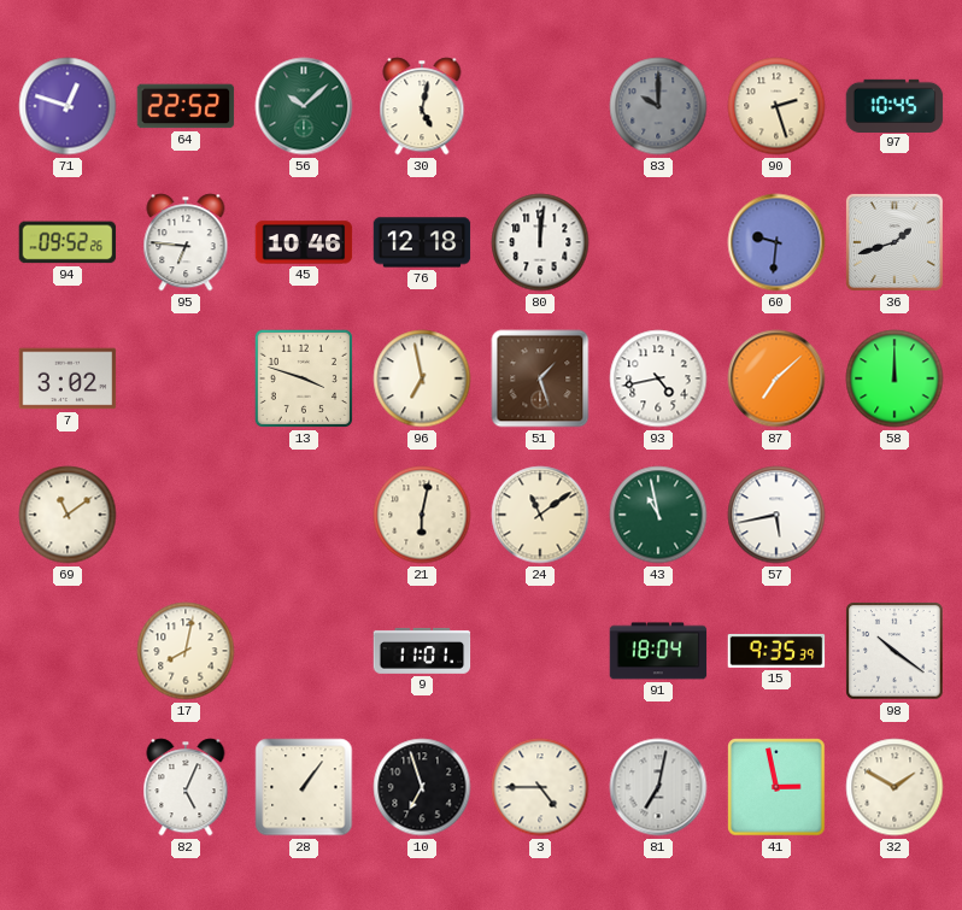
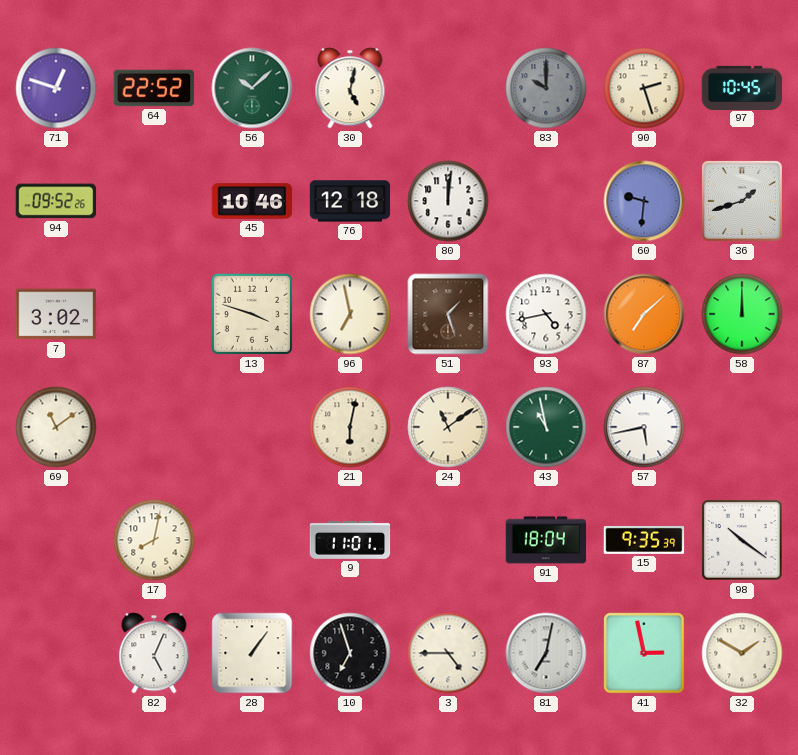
95: 6:46 -> none
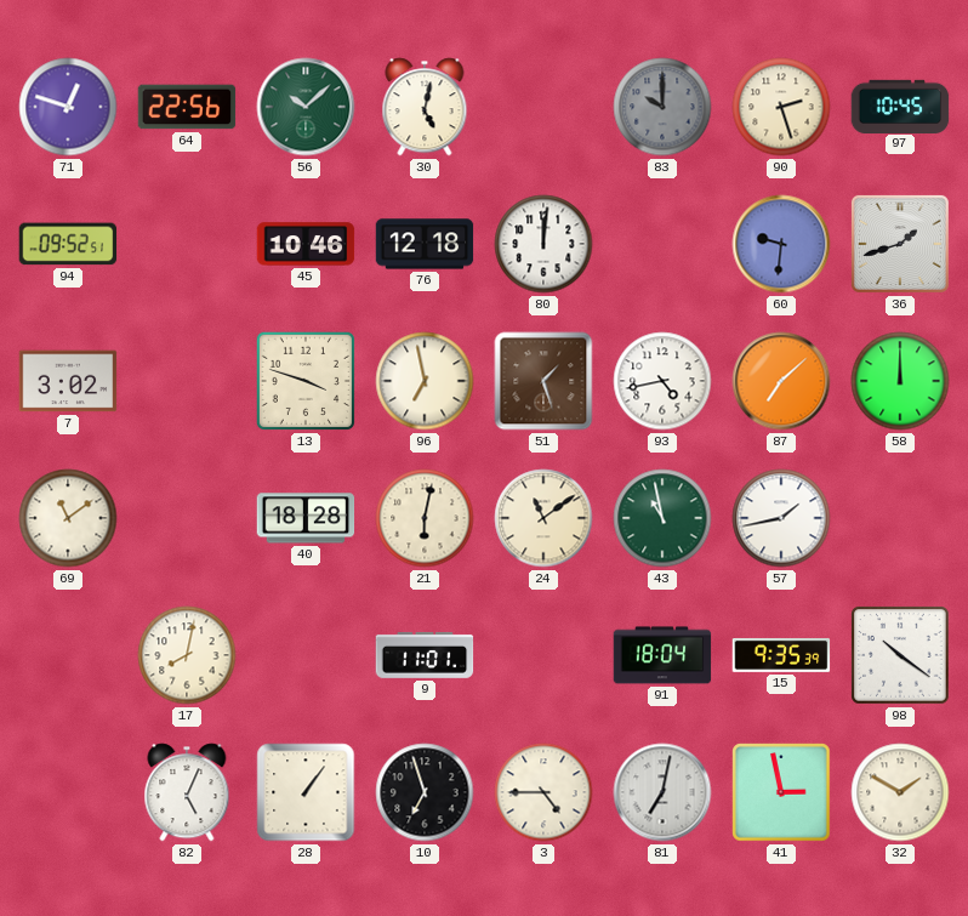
64: 22:52 -> 22:56
94: 09:52:26 -> 09:52:51
40: none -> 18:28
57: 5:43 -> 1:43
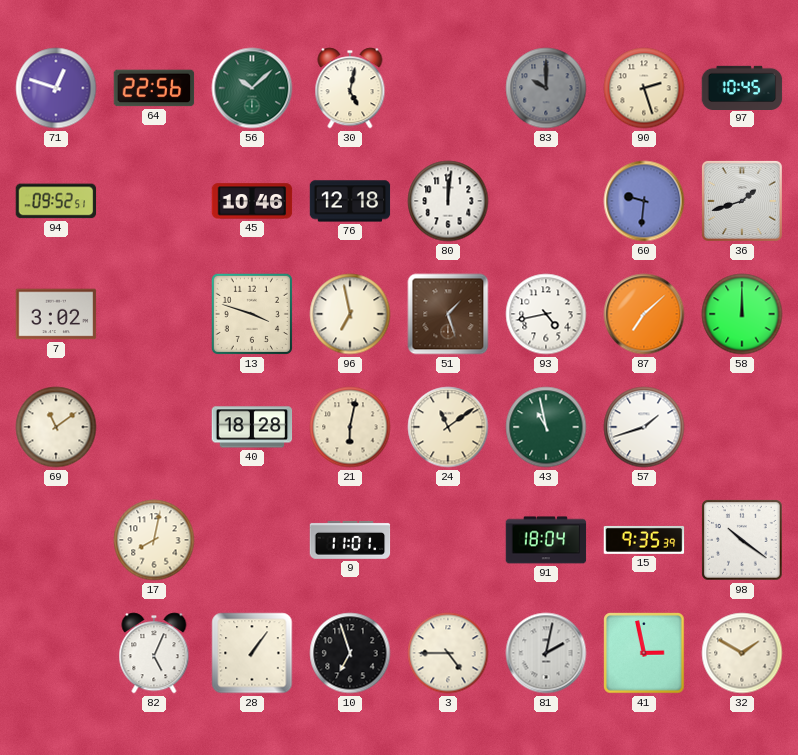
57: 1:43 -> 1:42
81: 7:02 -> 2:02
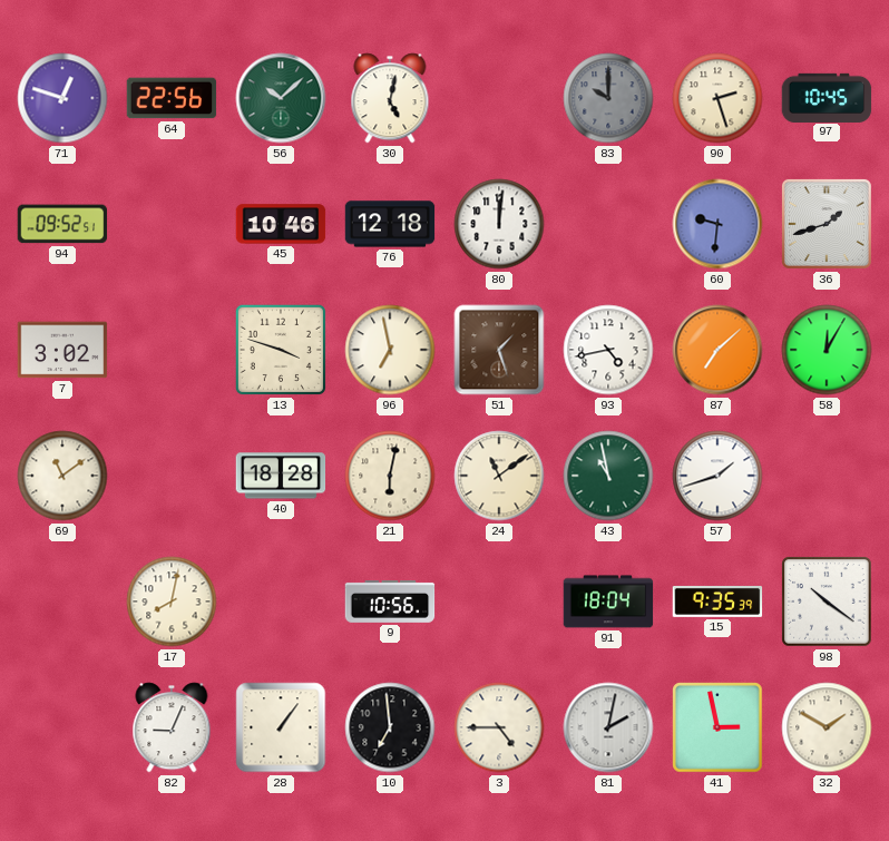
58: 12:00 -> 12:05
9: 11:01 -> 10:56
82: 5:04 -> 9:04
10: 6:57 -> 6:59
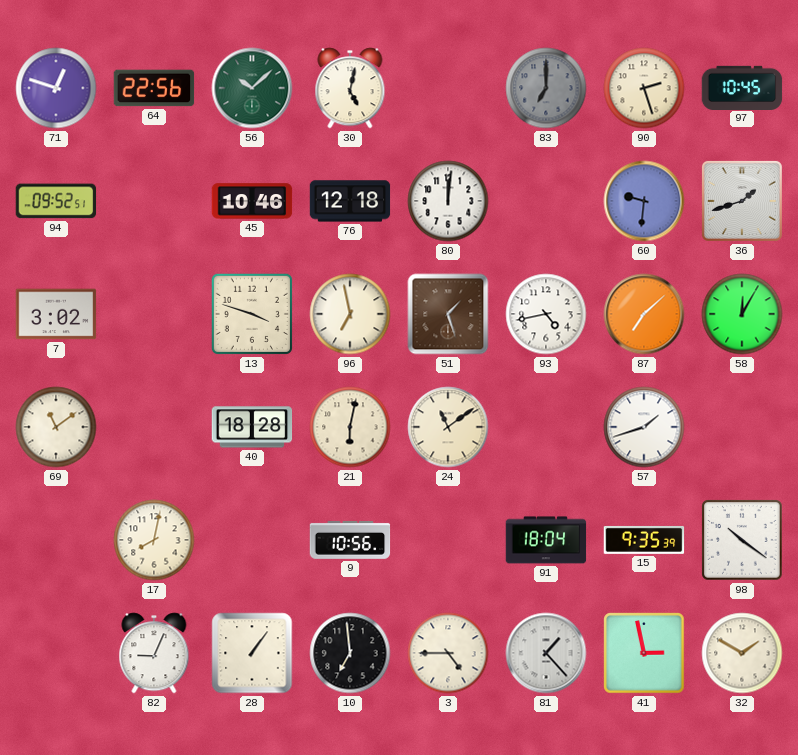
83: 10:00 -> 7:00
43: 10:58 -> none
81: 2:02 -> 1:23
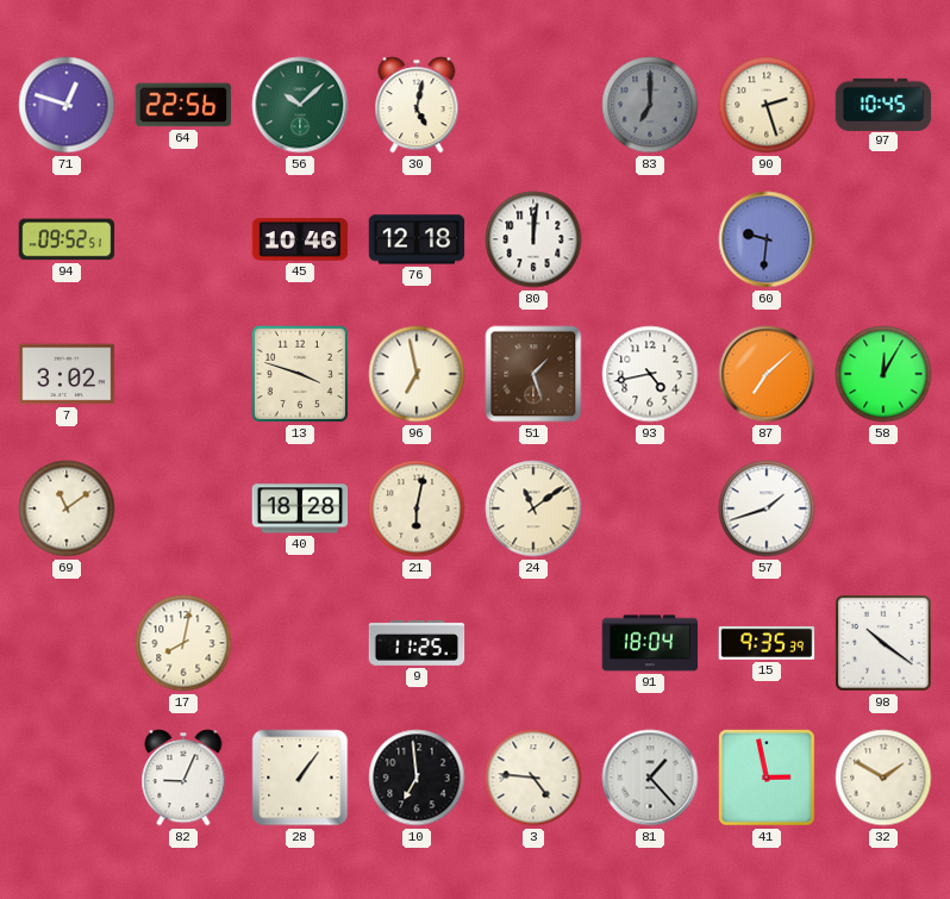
36: 1:42 -> none
9: 10:56 -> 11:25
3: 4:45 -> 4:46
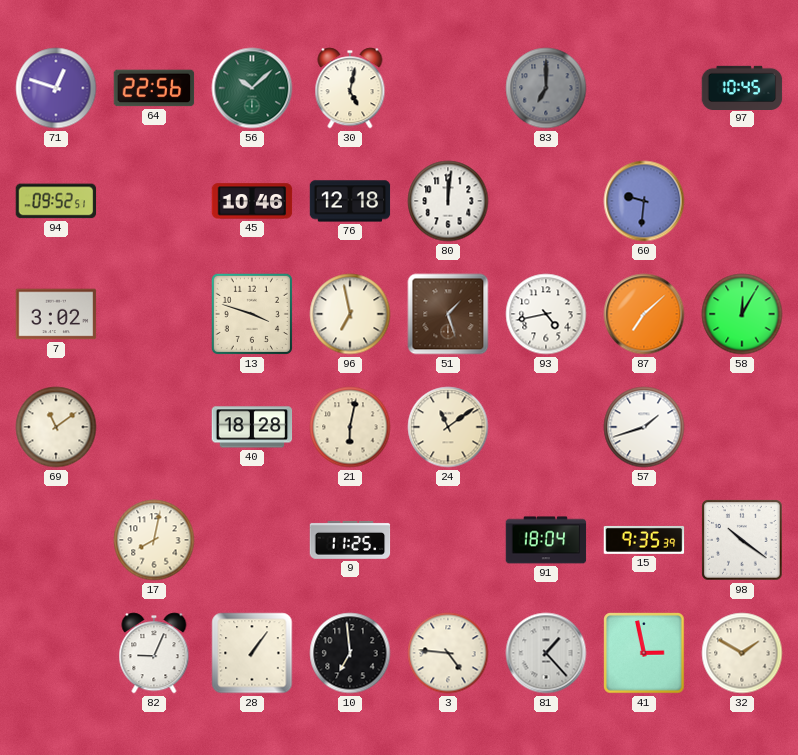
90: 2:27 -> none
